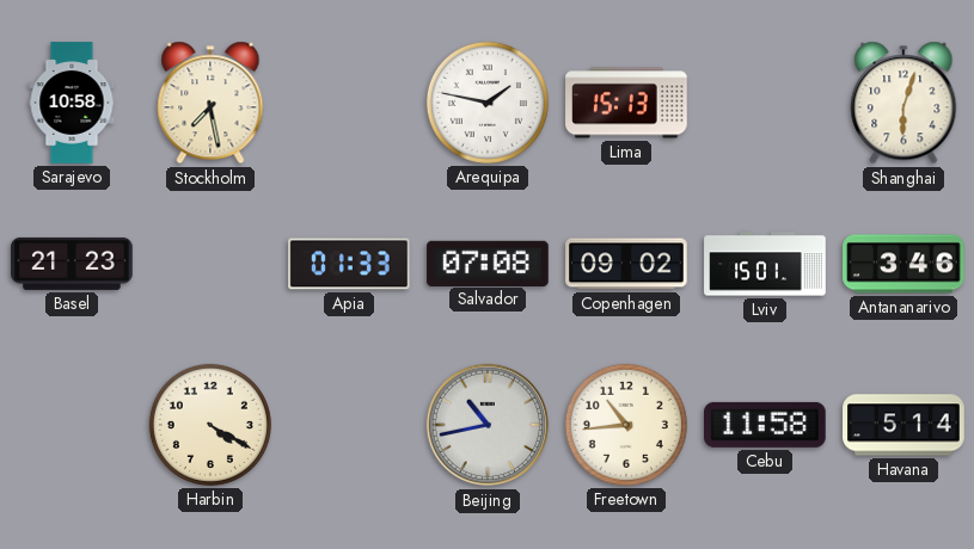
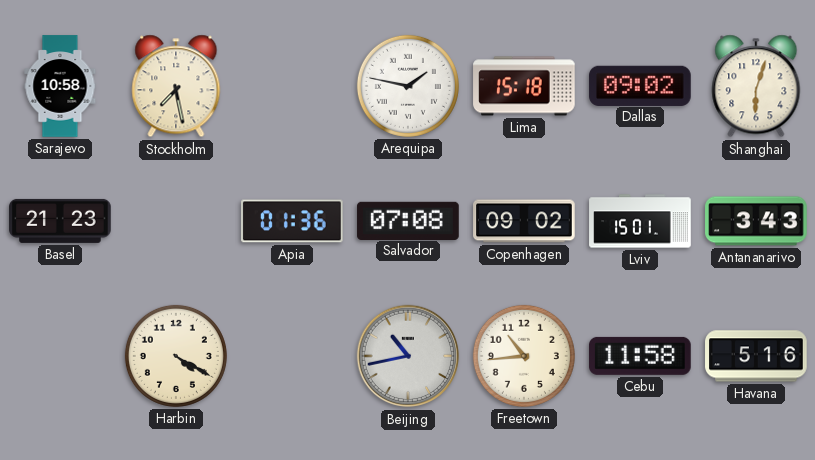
Lima: 15:13 -> 15:18
Dallas: none -> 09:02
Apia: 01:33 -> 01:36
Antananarivo: 3:46 -> 3:43
Havana: 5:14 -> 5:16
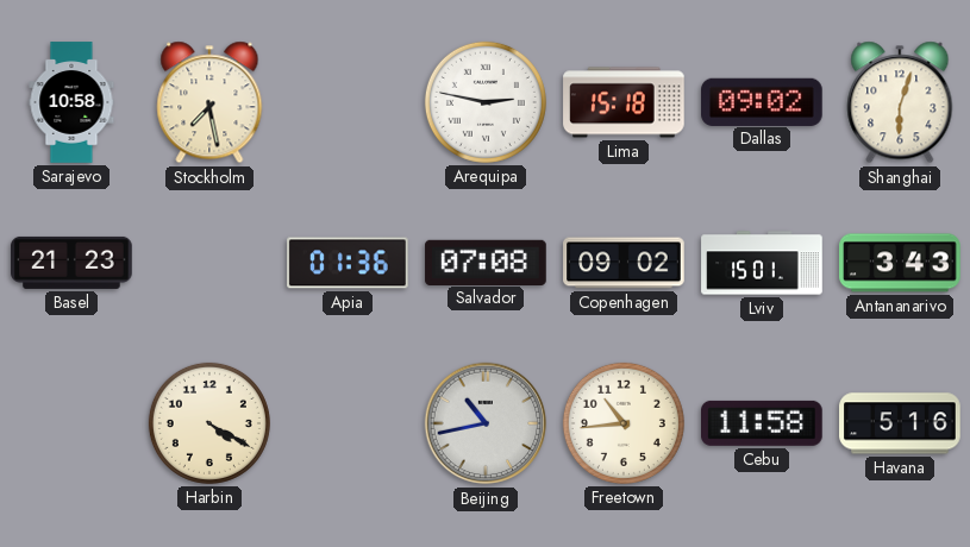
Arequipa: 1:47 -> 2:47
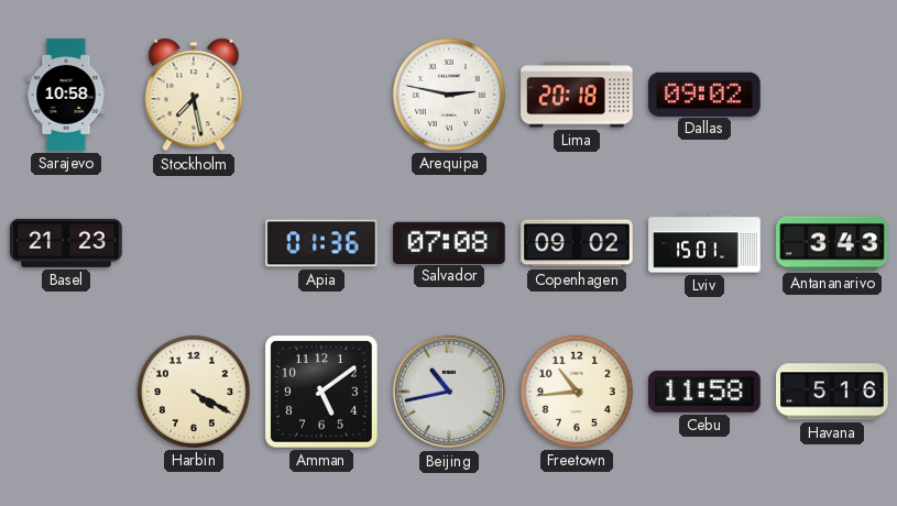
Lima: 15:18 -> 20:18
Shanghai: 6:03 -> none
Amman: none -> 5:09
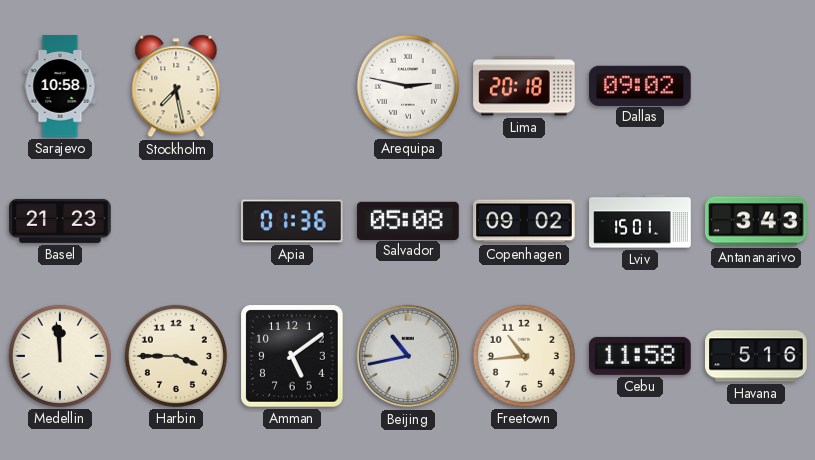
Salvador: 07:08 -> 05:08
Medellin: none -> 11:59
Harbin: 4:20 -> 3:45
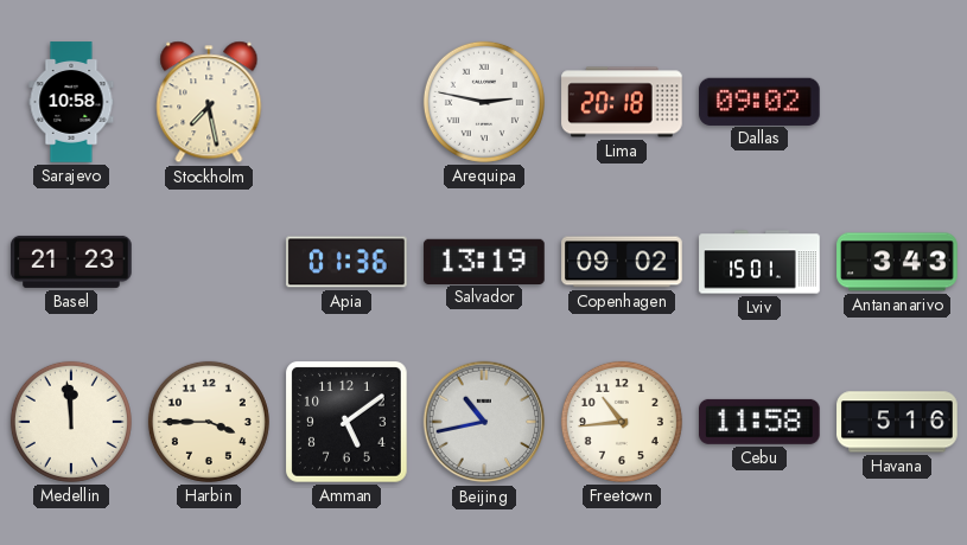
Salvador: 05:08 -> 13:19
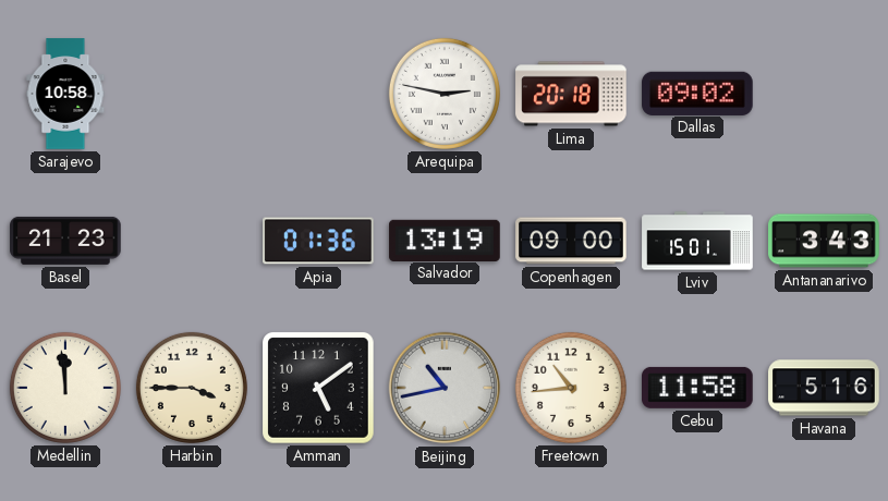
Stockholm: 7:28 -> none
Copenhagen: 09:02 -> 09:00
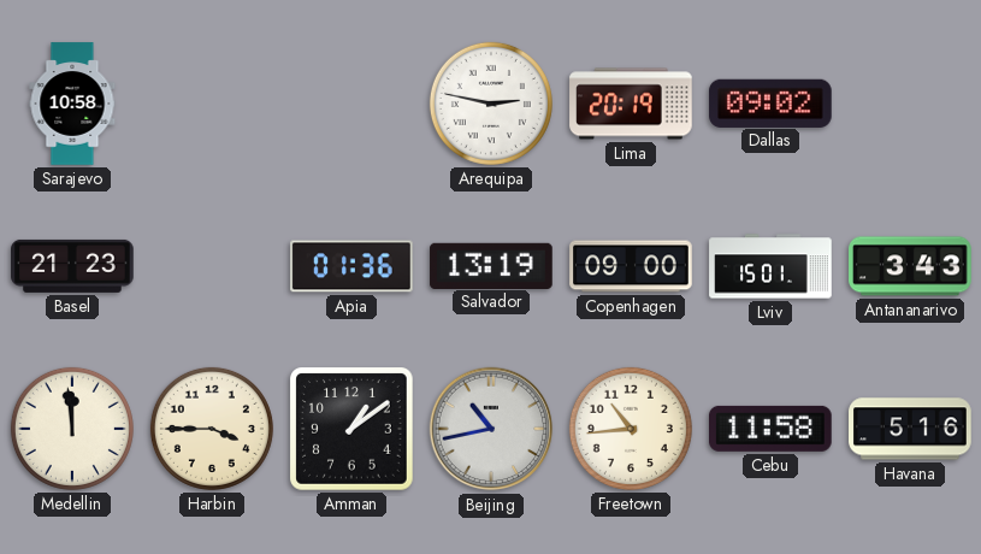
Lima: 20:18 -> 20:19
Amman: 5:09 -> 1:09
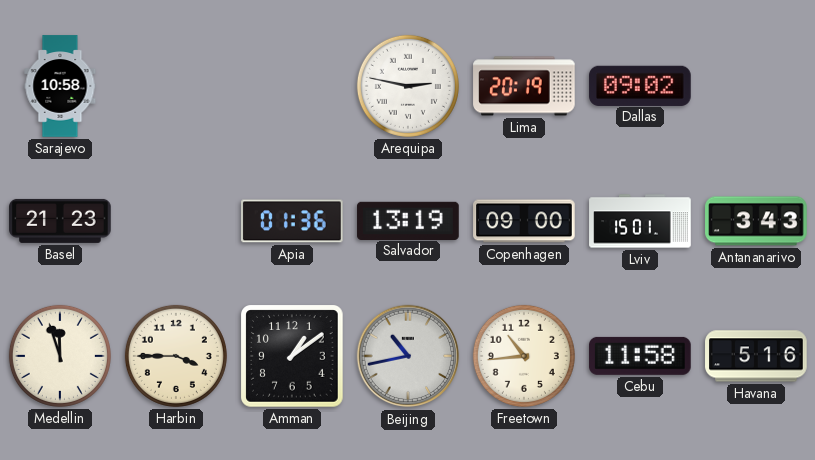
Medellin: 11:59 -> 11:57
